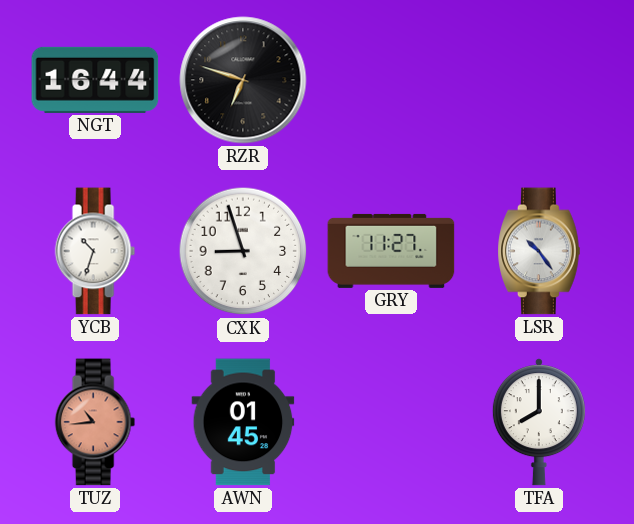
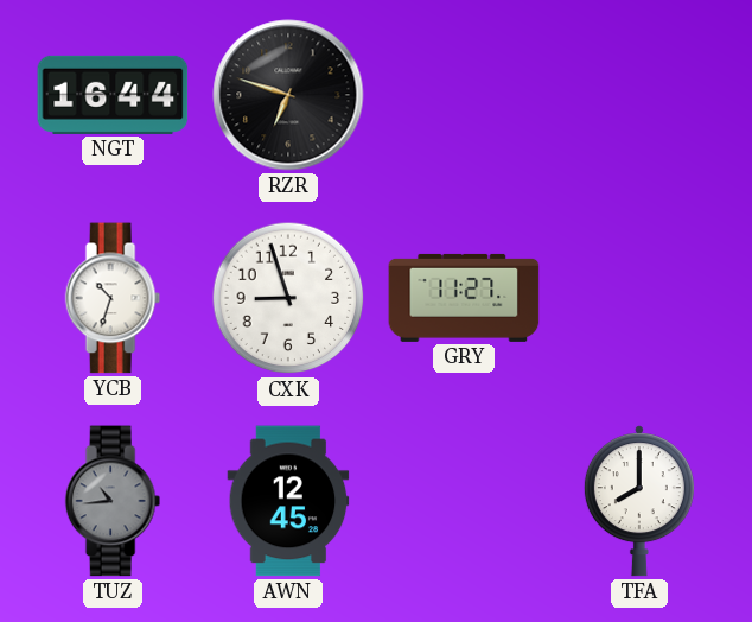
LSR: 10:24 -> none
TUZ dial: salmon -> grey
AWN: 01:45 -> 12:45
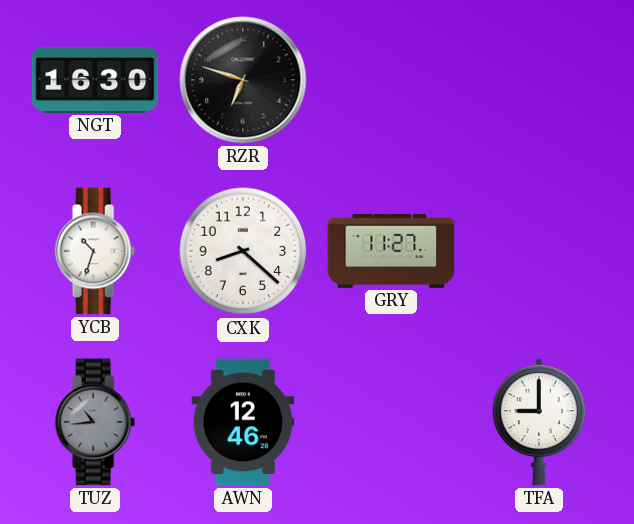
NGT: 16:44 -> 16:30
CXK: 8:57 -> 8:22
AWN: 12:45 -> 12:46
TFA: 8:00 -> 9:00
